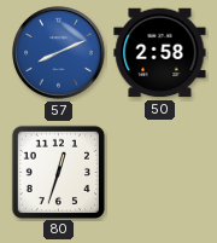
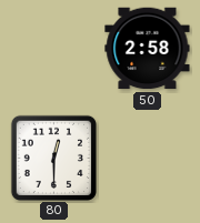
57: 8:11 -> none
80: 12:33 -> 12:30
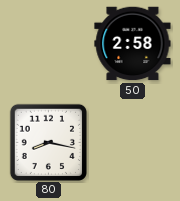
80: 12:30 -> 8:17
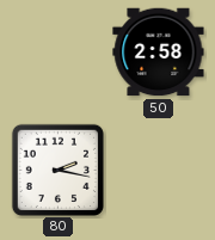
80: 8:17 -> 2:17
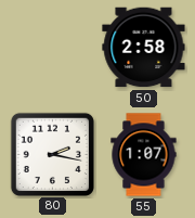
55: none -> 1:07
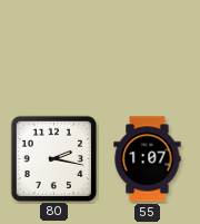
50: 2:58 -> none
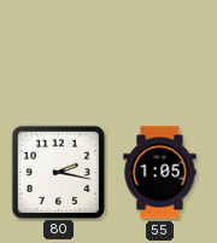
55: 1:07 -> 1:05
